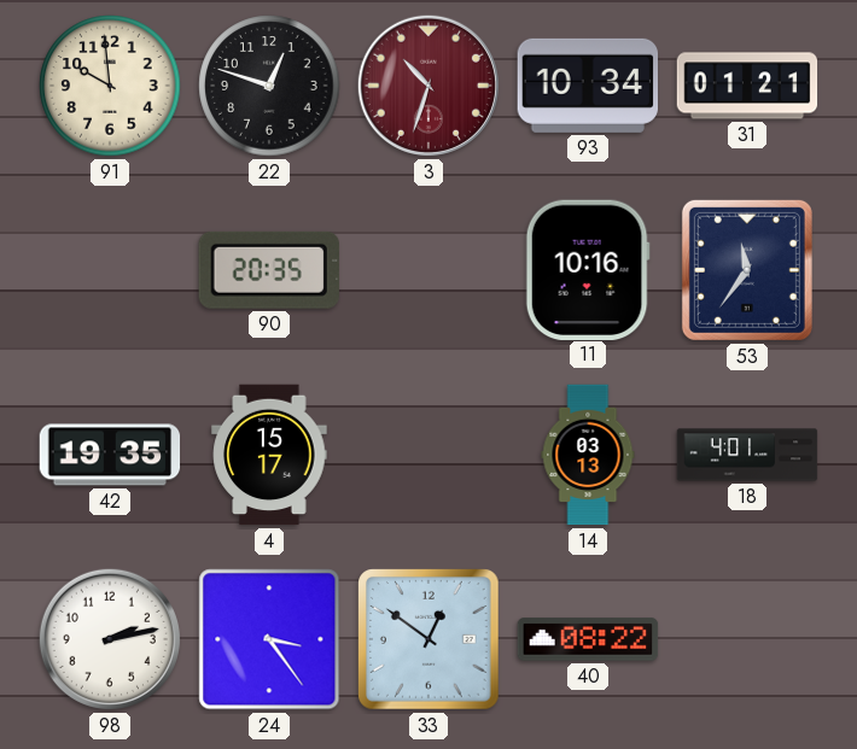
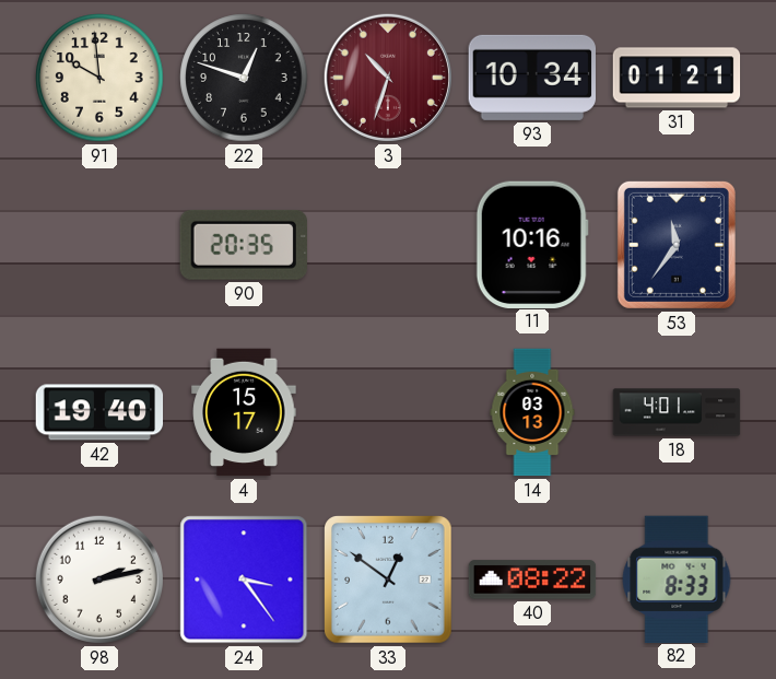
42: 19:35 -> 19:40
82: none -> 8:33
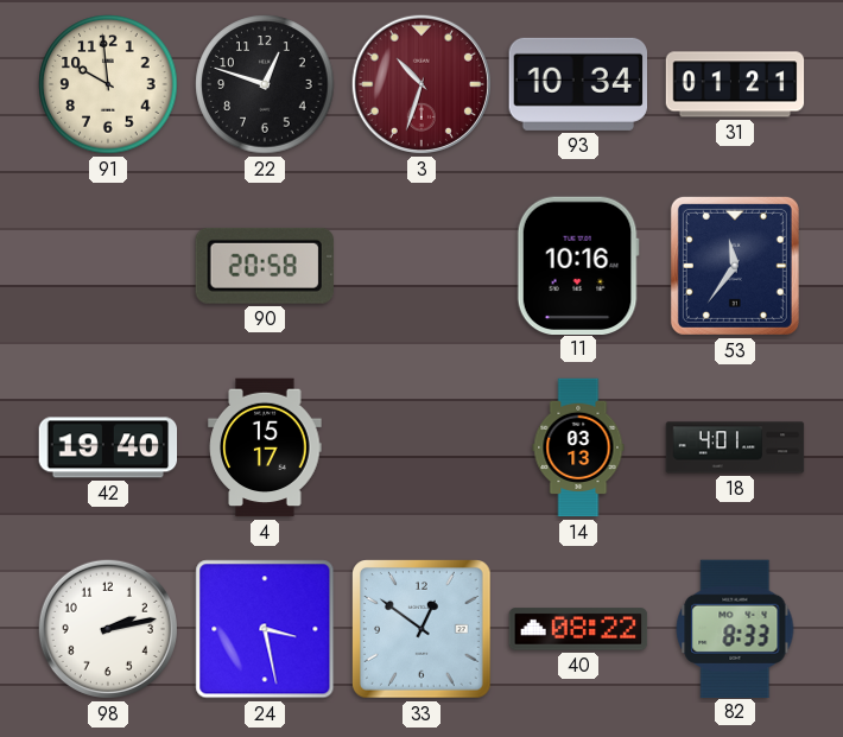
90: 20:35 -> 20:58
24: 3:24 -> 3:28
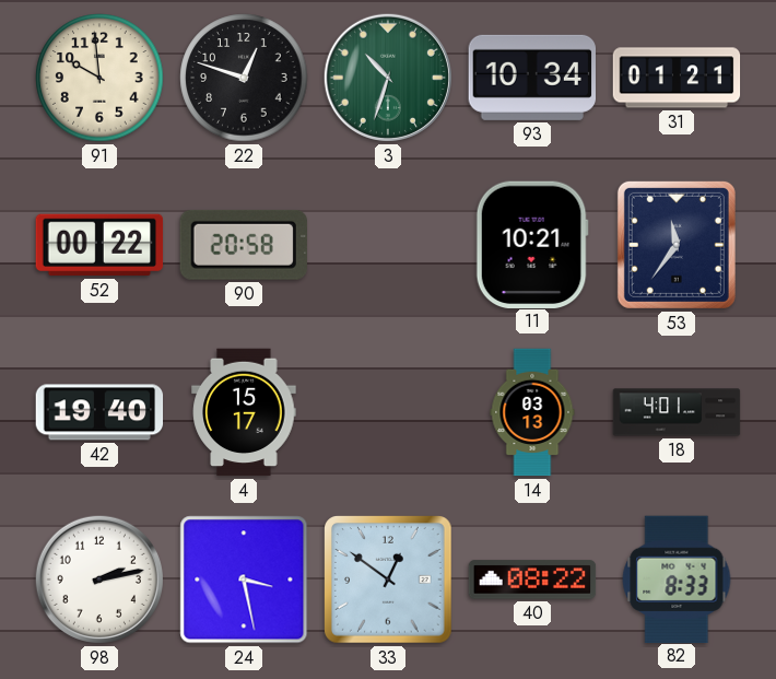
3 dial: burgundy -> green
52: none -> 00:22
11: 10:16 -> 10:21
